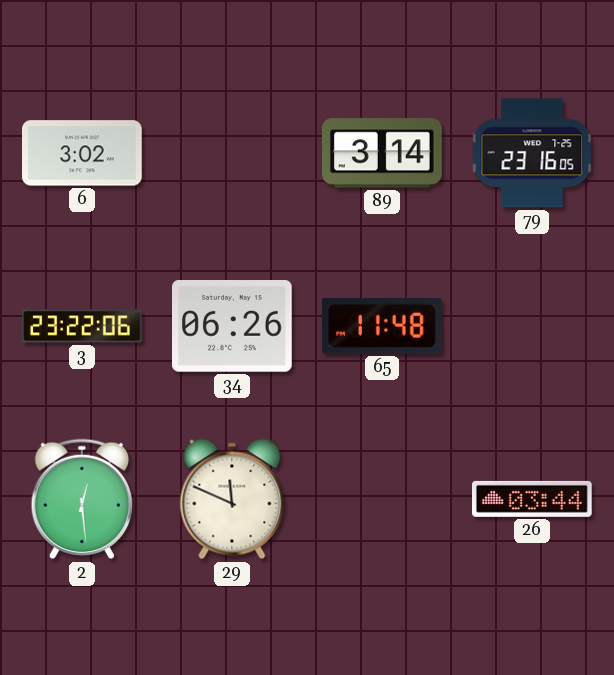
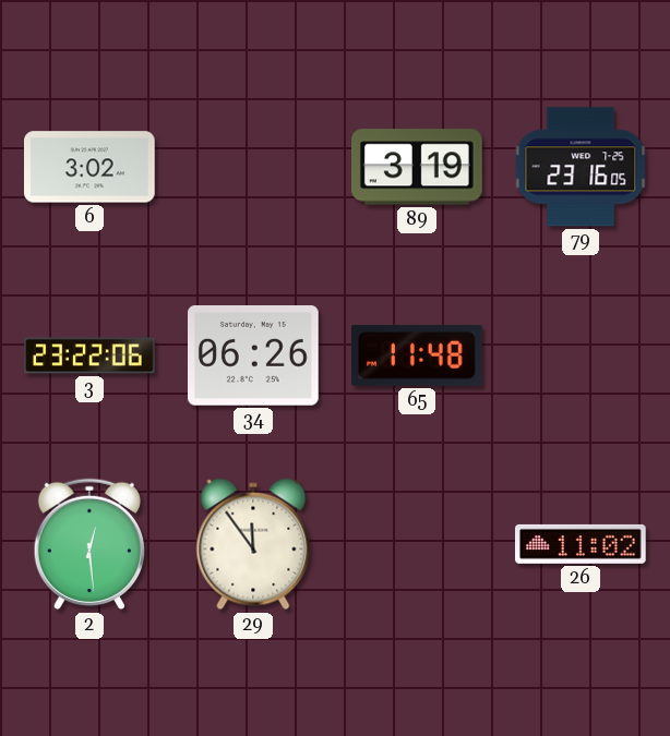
89: 3:14 -> 3:19
29: 11:49 -> 11:54
26: 03:44 -> 11:02
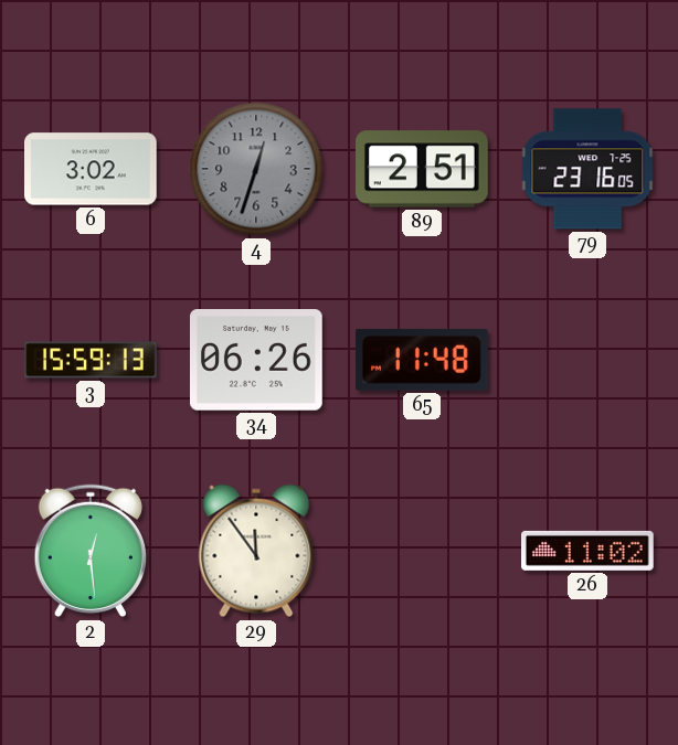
4: none -> 12:33
89: 3:19 -> 2:51
3: 23:22 -> 15:59
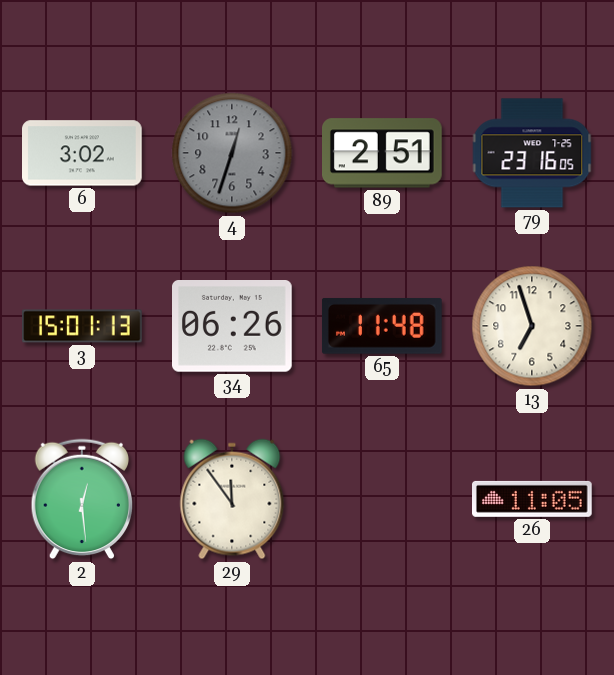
3: 15:59 -> 15:01
13: none -> 6:57
26: 11:02 -> 11:05
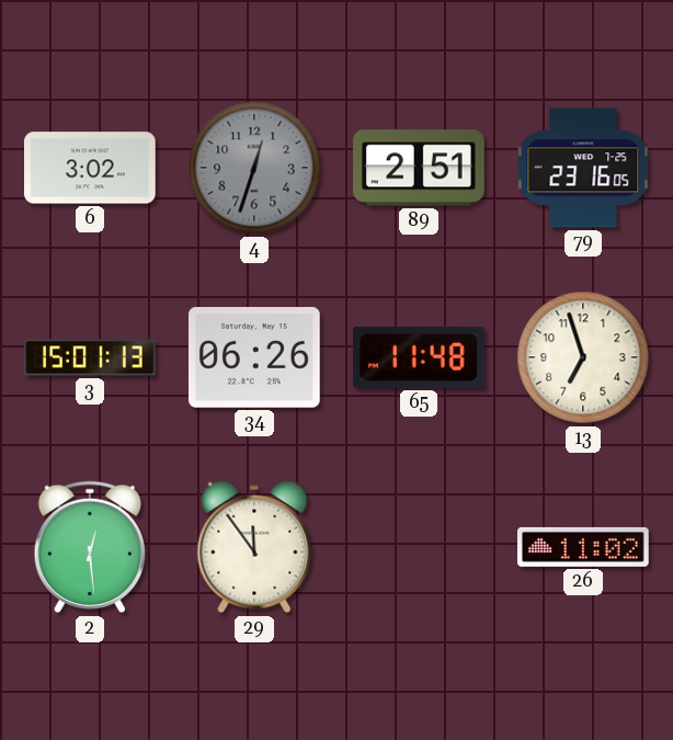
26: 11:05 -> 11:02
